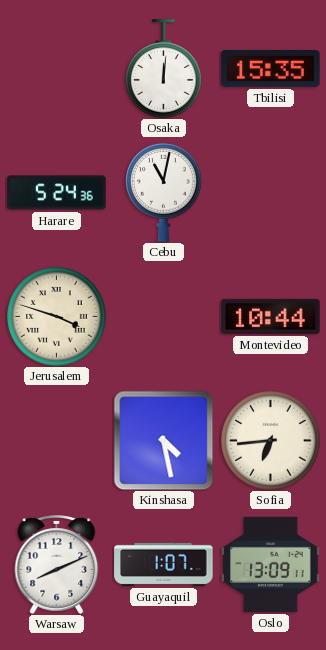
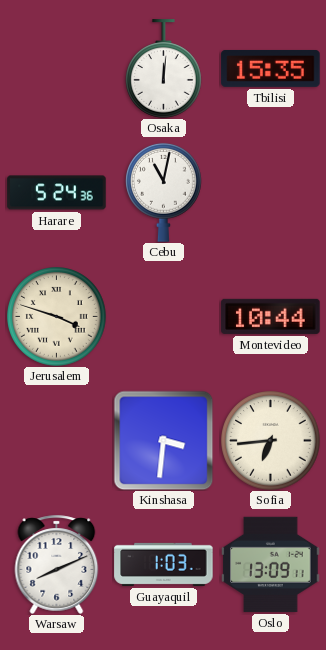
Kinshasa: 4:28 -> 3:31
Guayaquil: 1:07 -> 1:03
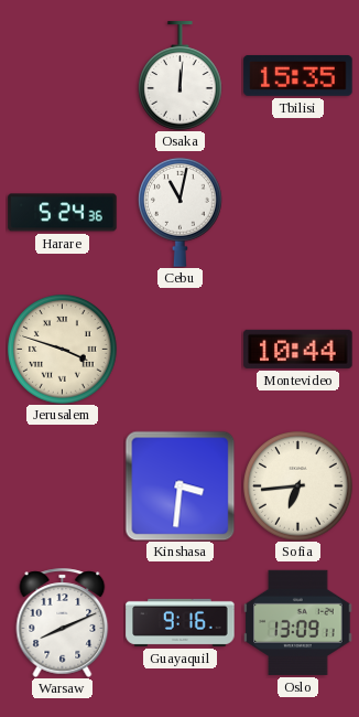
Guayaquil: 1:03 -> 9:16
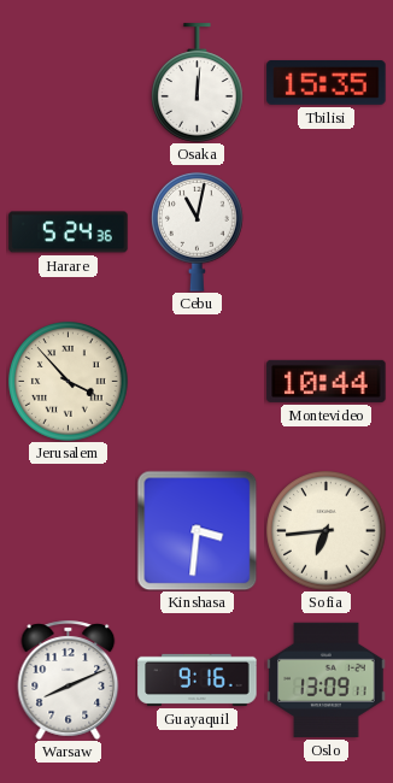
Jerusalem: 3:48 -> 3:53
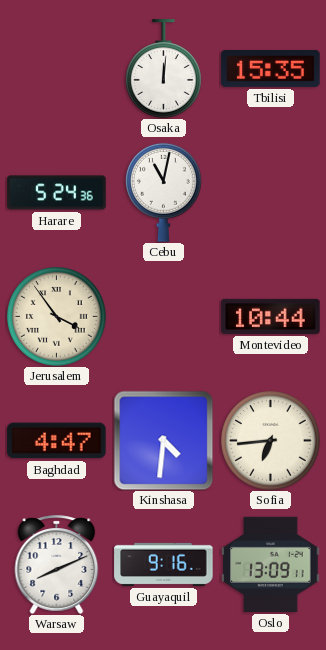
Jerusalem: 3:53 -> 3:54
Baghdad: none -> 4:47
Kinshasa: 3:31 -> 4:31
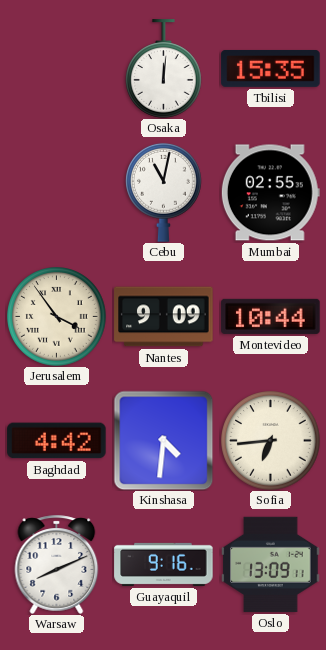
Harare: 5:24 -> none
Mumbai: none -> 02:55
Nantes: none -> 9:09
Baghdad: 4:47 -> 4:42
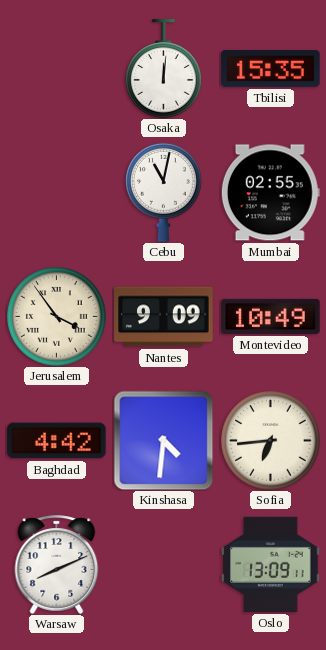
Montevideo: 10:44 -> 10:49
Guayaquil: 9:16 -> none
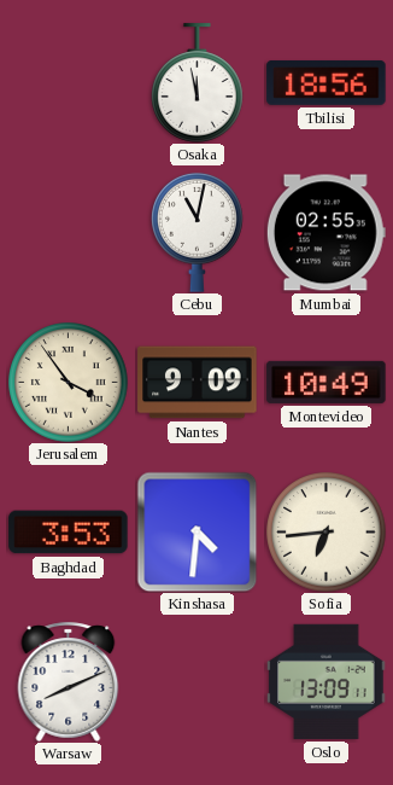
Osaka: 12:01 -> 11:58
Tbilisi: 15:35 -> 18:56
Baghdad: 4:42 -> 3:53
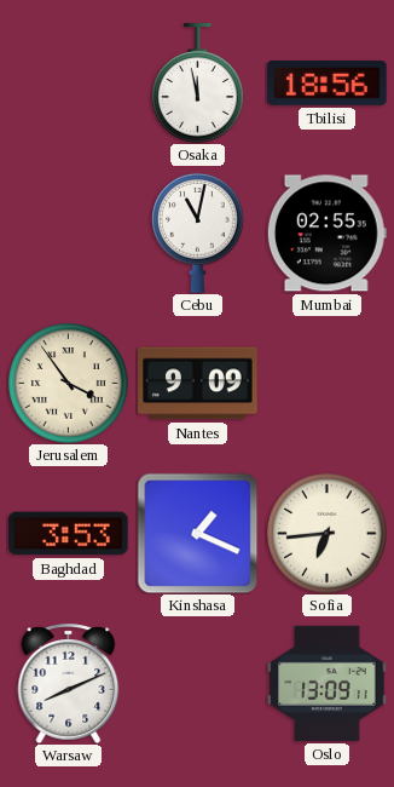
Montevideo: 10:49 -> none
Kinshasa: 4:31 -> 1:19
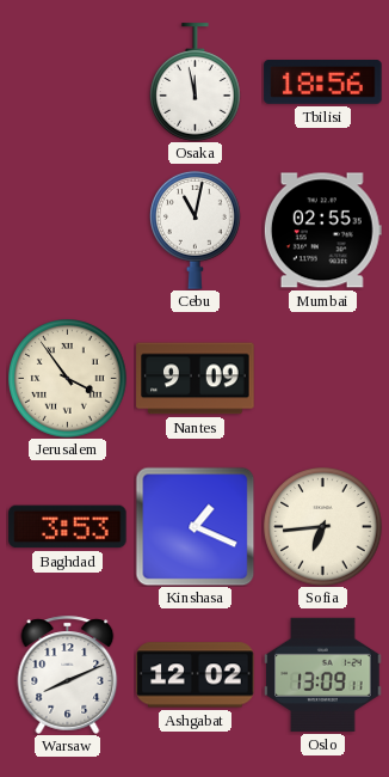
Ashgabat: none -> 12:02
